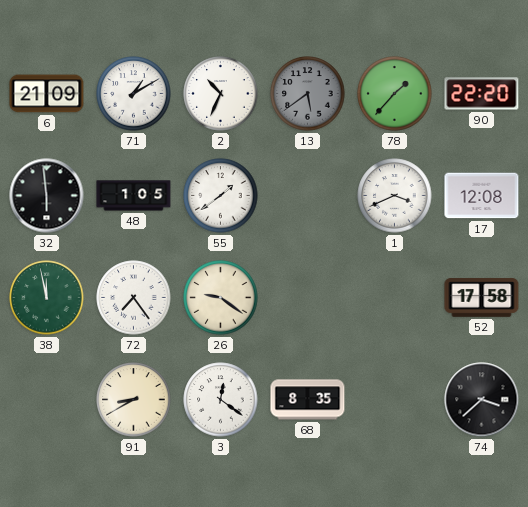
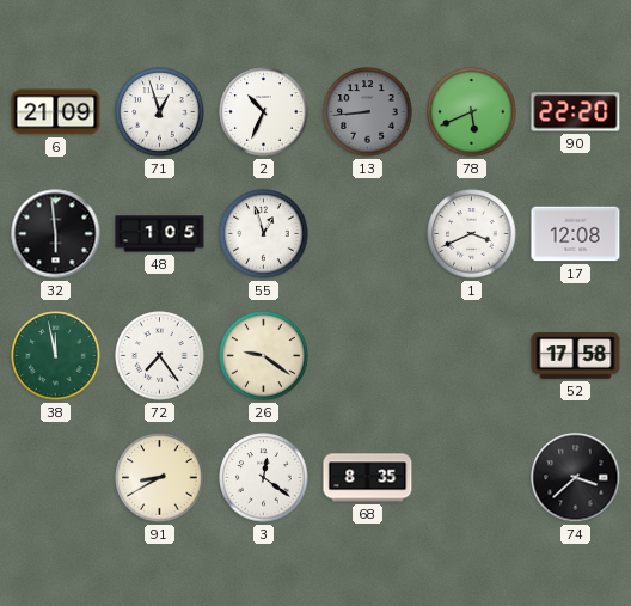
71: 1:10 -> 12:57
13: 5:39 -> 8:44
78: 1:37 -> 5:41
55: 1:39 -> 12:57
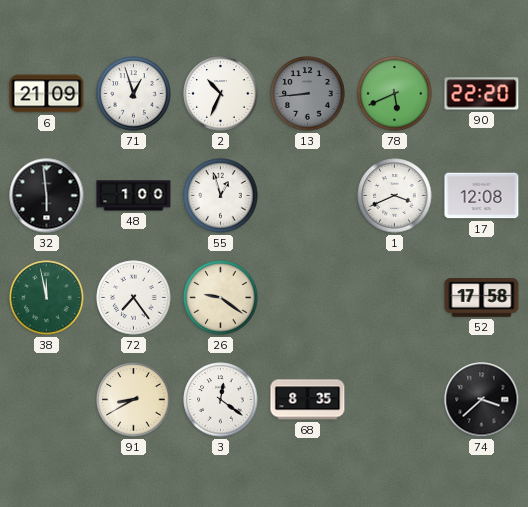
48: 1:05 -> 1:00
